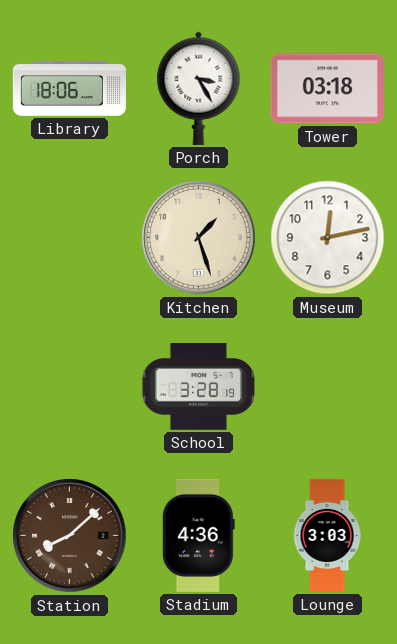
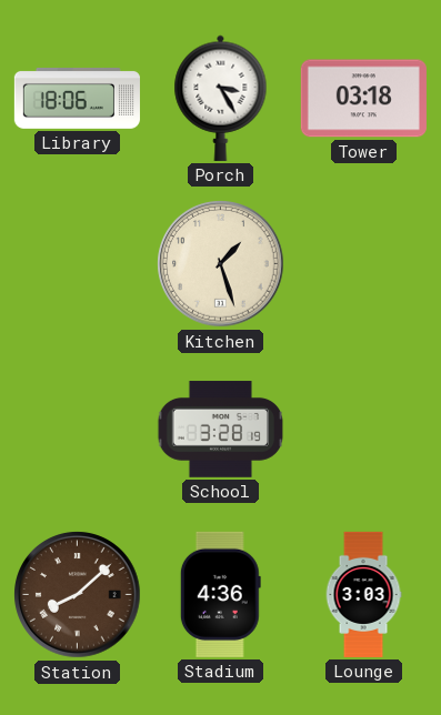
Museum: 12:13 -> none
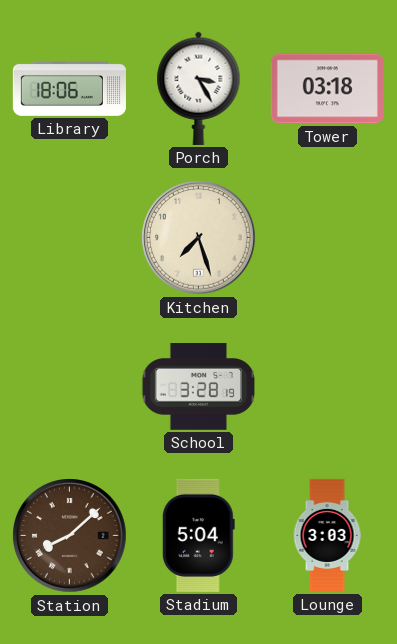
Kitchen: 1:27 -> 7:27
Stadium: 4:36 -> 5:04
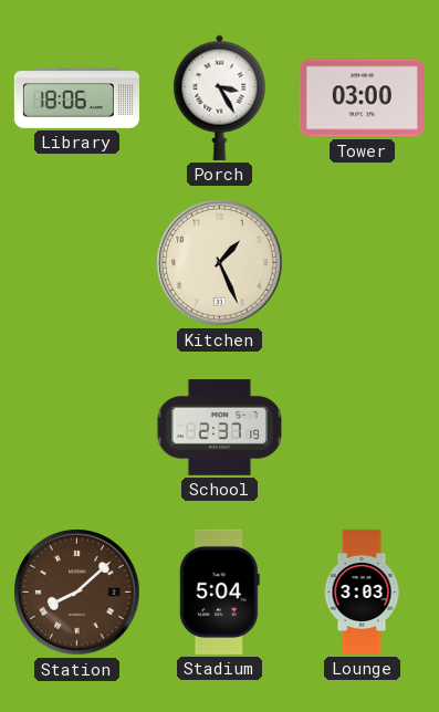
Tower: 03:18 -> 03:00
Kitchen: 7:27 -> 1:26
School: 3:28 -> 2:37
